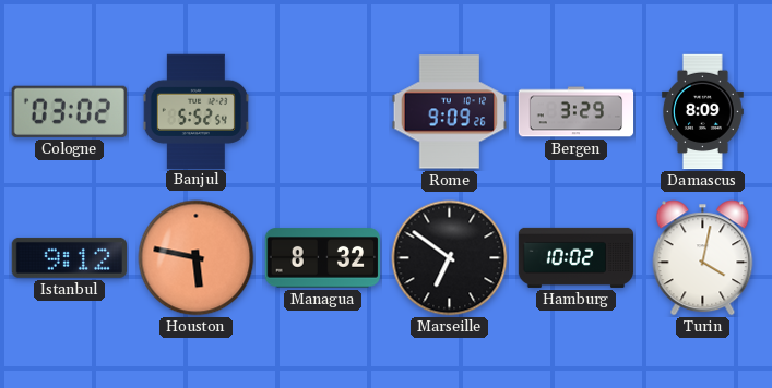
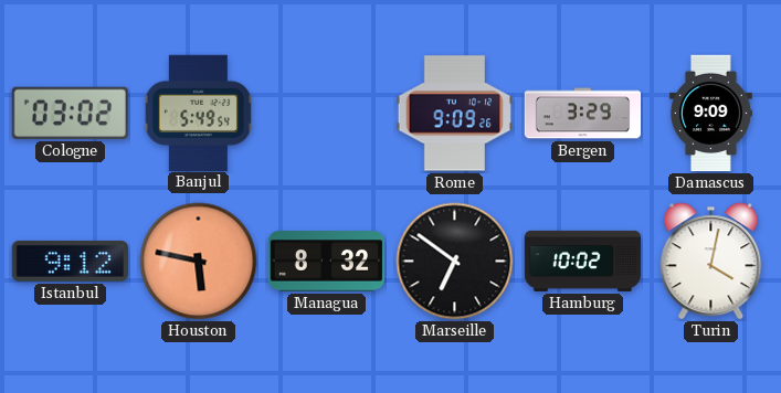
Banjul: 5:52 -> 5:49
Damascus: 8:09 -> 9:09
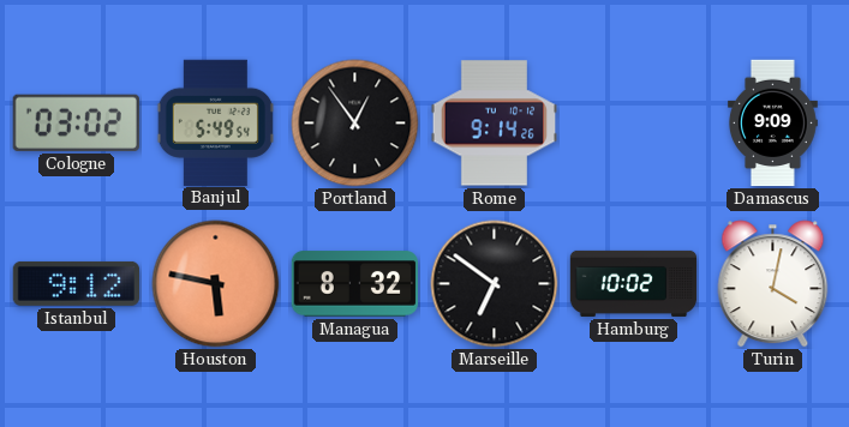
Portland: none -> 12:54
Rome: 9:09 -> 9:14
Bergen: 3:29 -> none
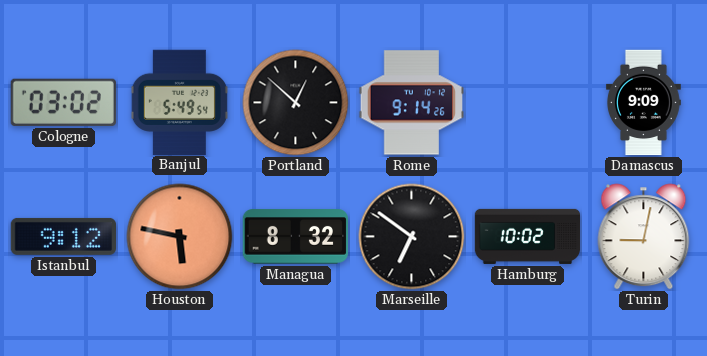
Portland: 12:54 -> 12:52
Turin: 4:02 -> 9:02
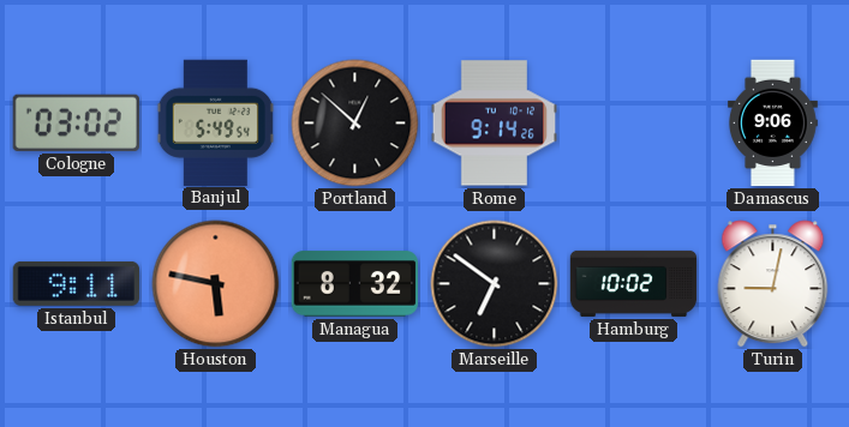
Damascus: 9:09 -> 9:06
Istanbul: 9:12 -> 9:11
